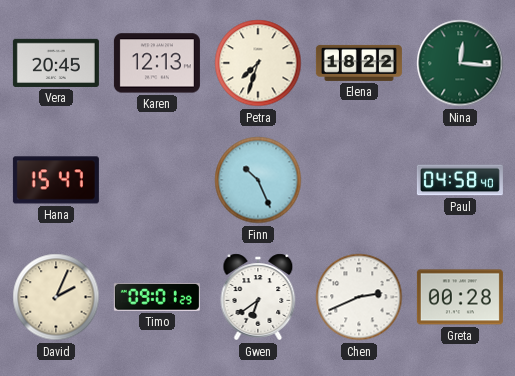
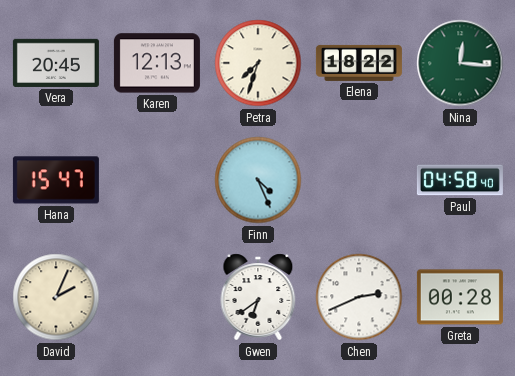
Finn: 10:26 -> 4:26
Timo: 09:01 -> none
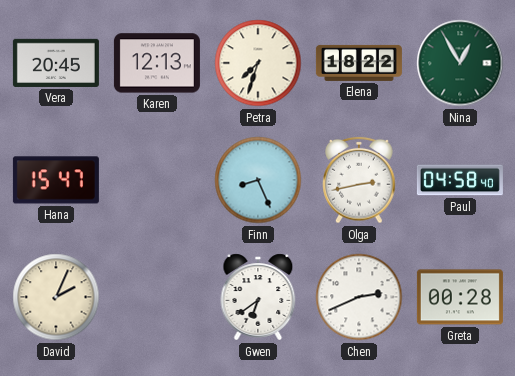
Nina: 12:16 -> 12:55
Finn: 4:26 -> 8:26
Olga: none -> 2:43
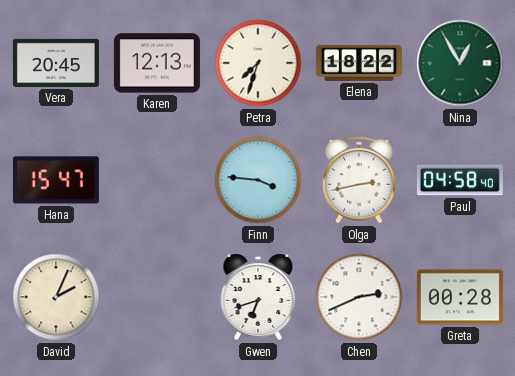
Finn: 8:26 -> 3:46
Gwen: 6:39 -> 6:42
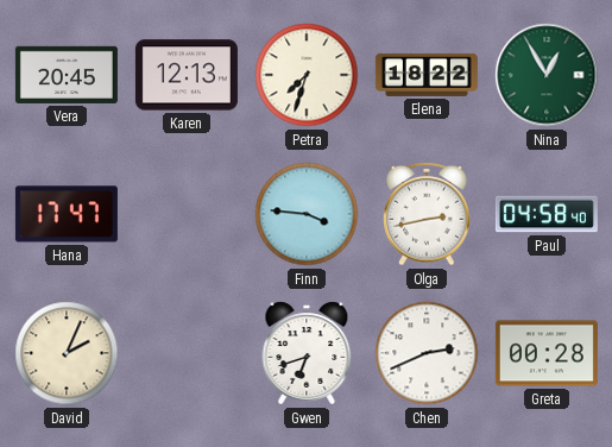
Hana: 15:47 -> 17:47
